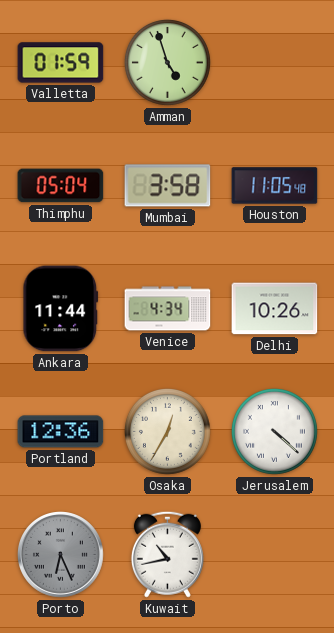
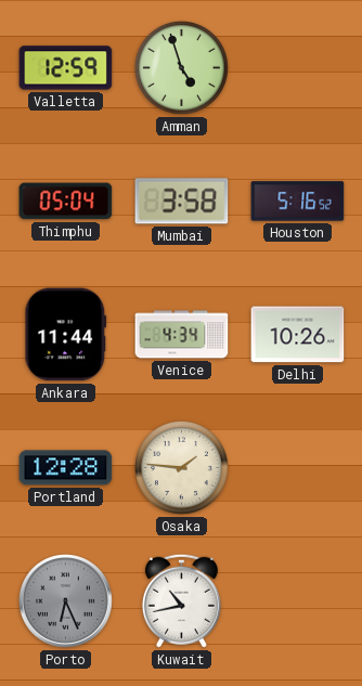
Valletta: 01:59 -> 12:59
Houston: 11:05 -> 5:16
Portland: 12:36 -> 12:28
Osaka: 12:35 -> 1:46
Jerusalem: 4:22 -> none
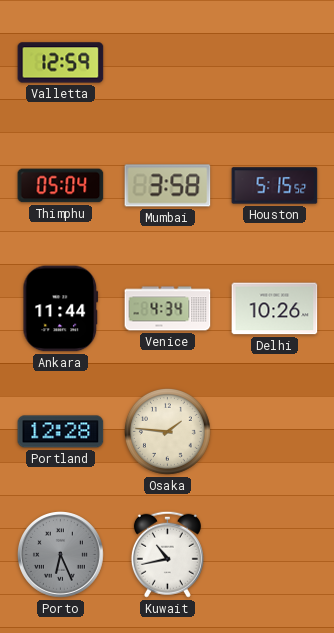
Amman: 4:57 -> none
Houston: 5:16 -> 5:15
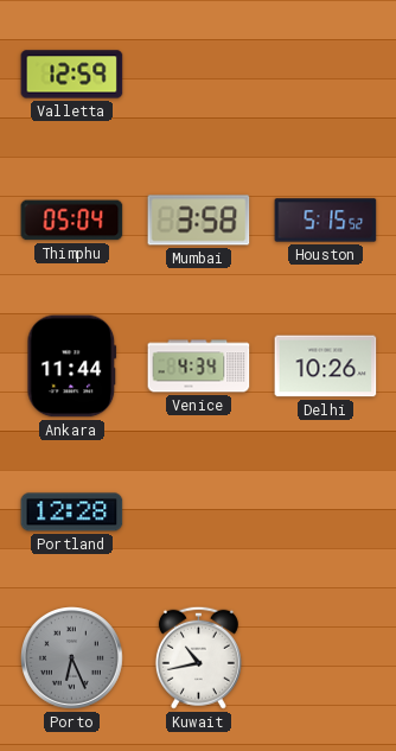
Osaka: 1:46 -> none
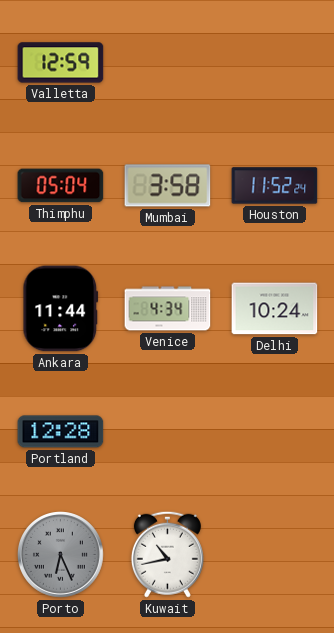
Houston: 5:15 -> 11:52
Delhi: 10:26 -> 10:24
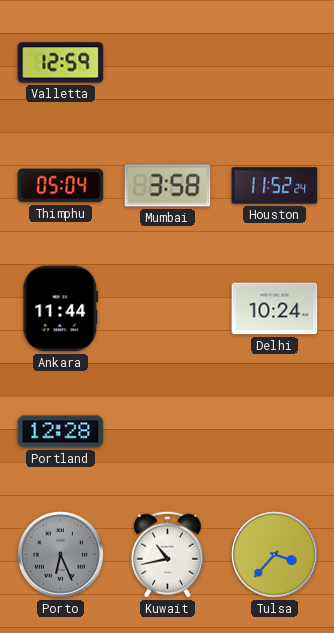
Venice: 4:34 -> none
Tulsa: none -> 3:37
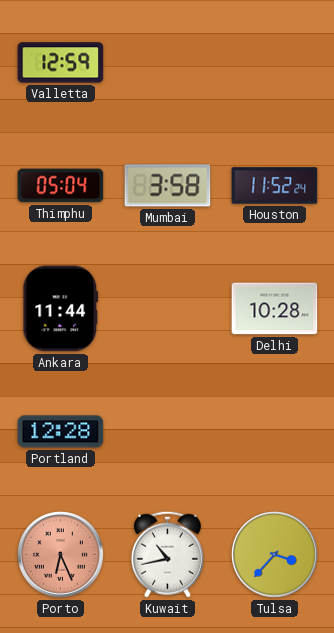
Delhi: 10:24 -> 10:28
Porto dial: grey -> salmon
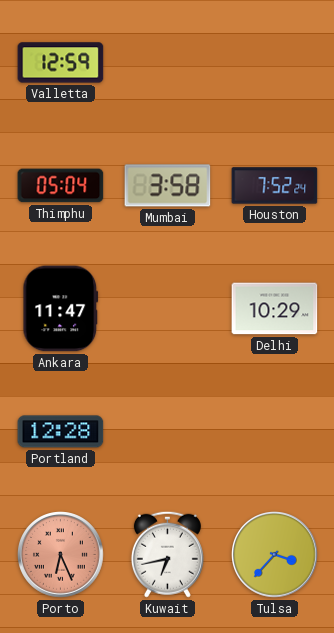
Houston: 11:52 -> 7:52
Ankara: 11:44 -> 11:47
Delhi: 10:28 -> 10:29
Kuwait: 10:43 -> 6:43
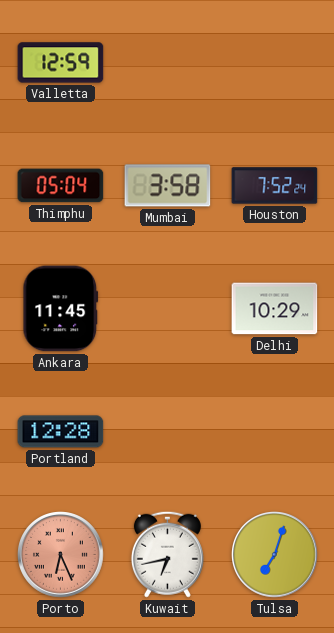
Ankara: 11:47 -> 11:45
Tulsa: 3:37 -> 7:03
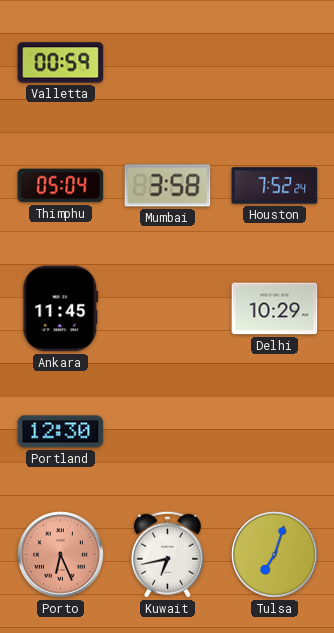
Valletta: 12:59 -> 00:59
Portland: 12:28 -> 12:30
